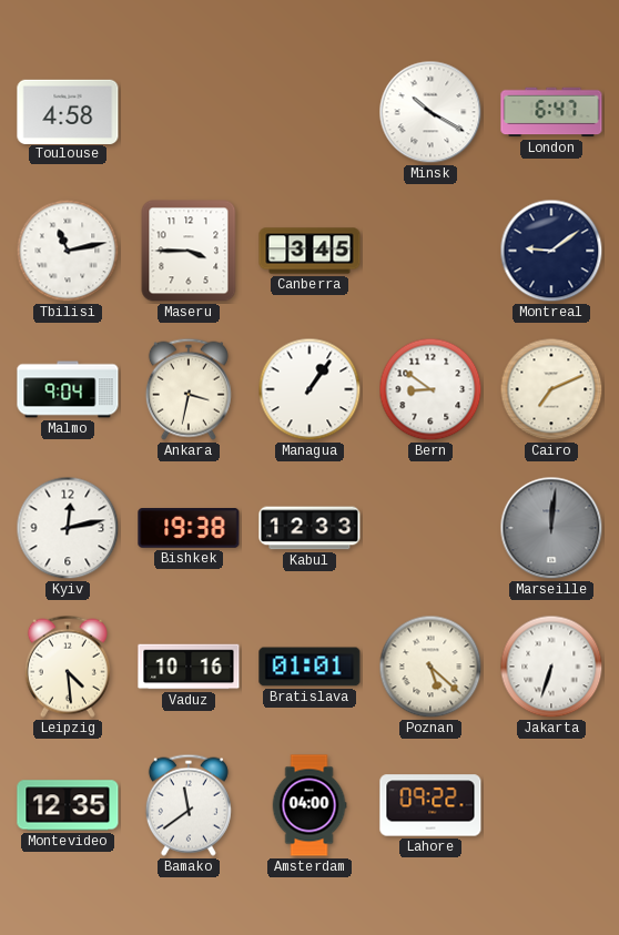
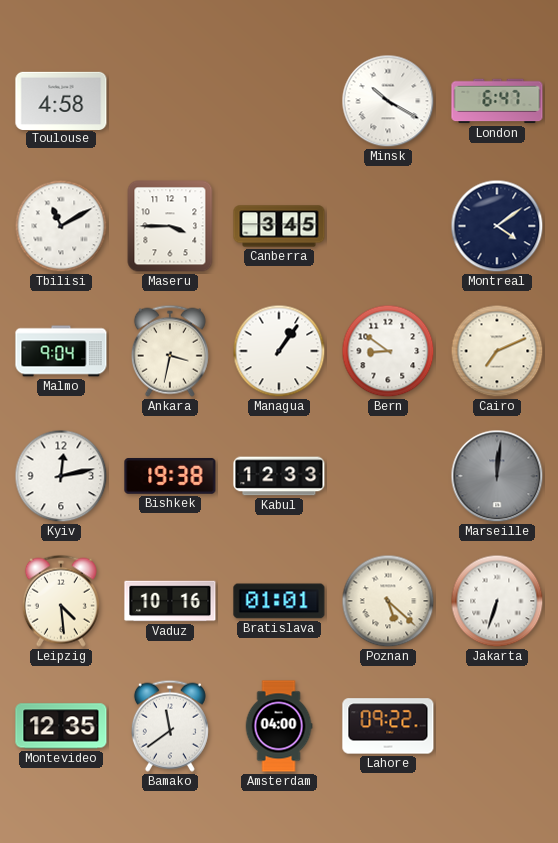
Tbilisi: 11:13 -> 11:10
Montreal: 9:09 -> 4:09
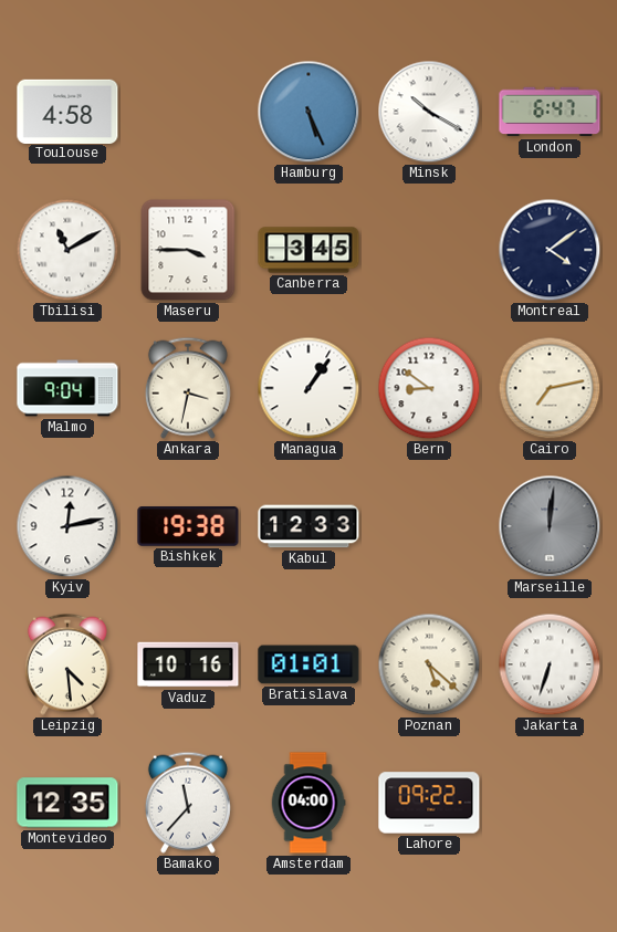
Hamburg: none -> 5:26
Cairo: 7:11 -> 7:13
Bamako: 11:39 -> 11:37
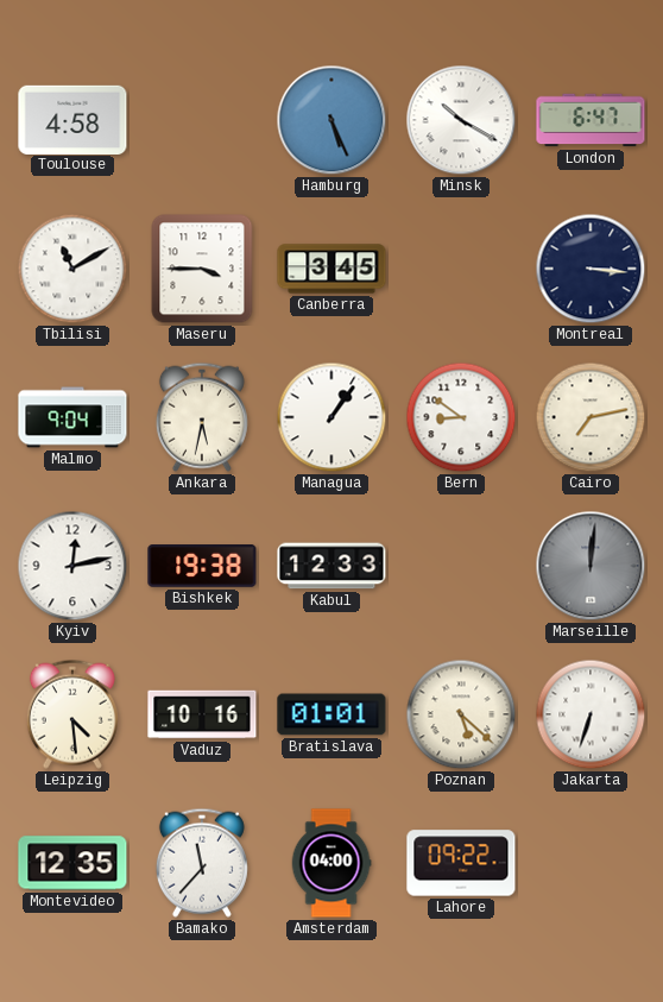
Montreal: 4:09 -> 3:16
Ankara: 3:32 -> 5:32
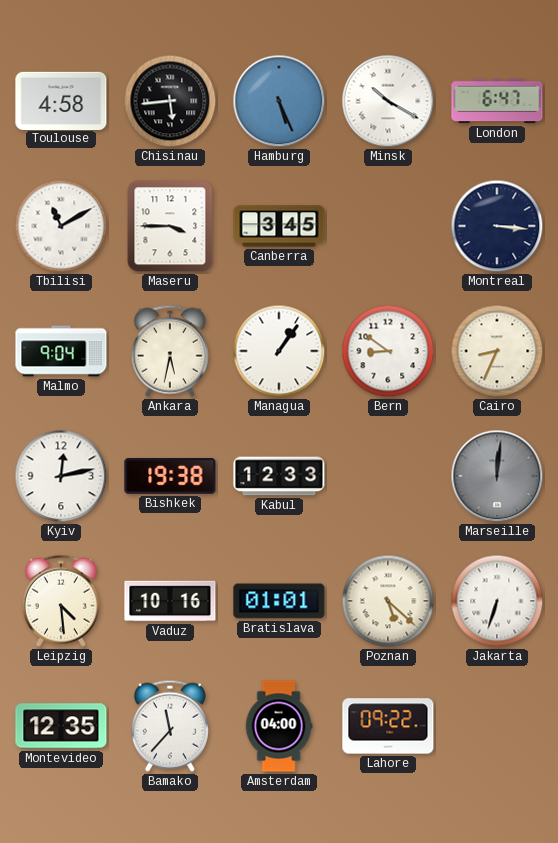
Chisinau: none -> 5:44
Cairo: 7:13 -> 8:34
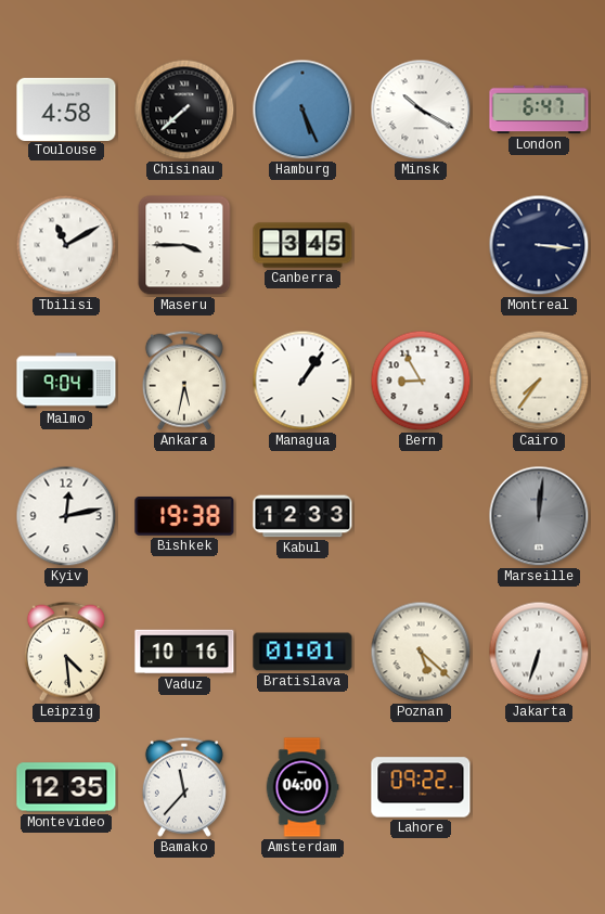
Chisinau: 5:44 -> 7:38
Bern: 8:51 -> 8:55
Cairo: 8:34 -> 7:36
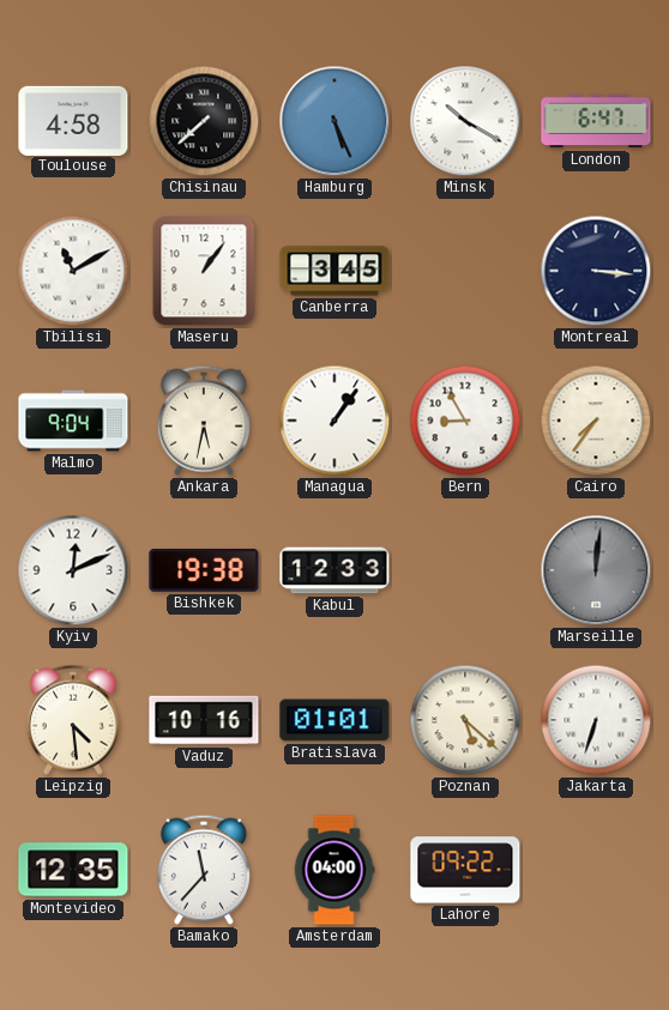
Maseru: 3:45 -> 1:06
Kyiv: 12:13 -> 12:11
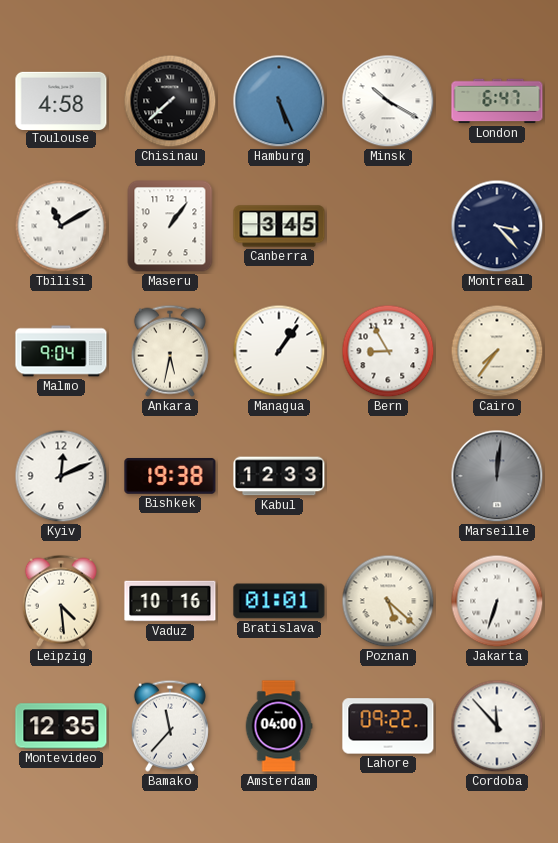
Montreal: 3:16 -> 3:23
Cordoba: none -> 11:53
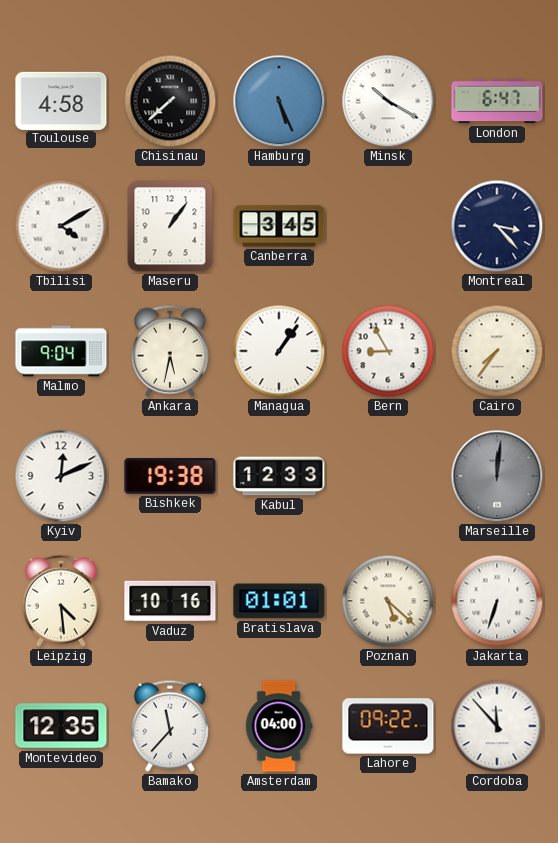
Tbilisi: 11:10 -> 4:10
